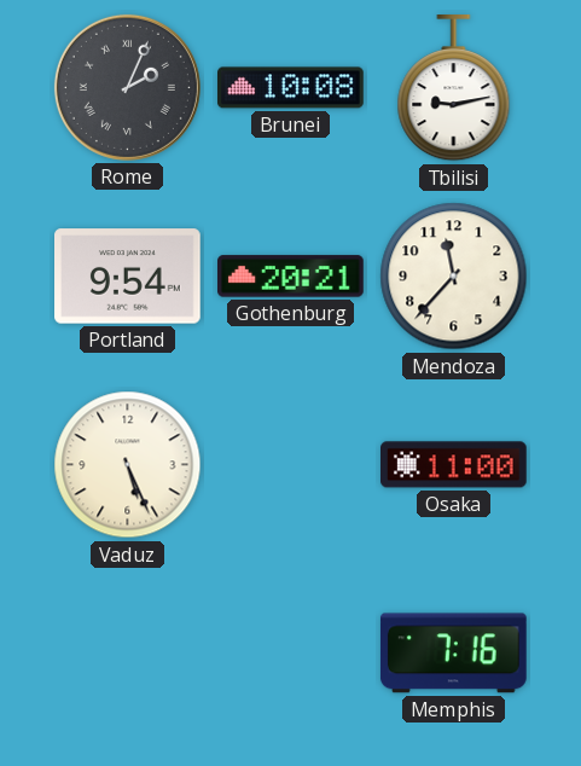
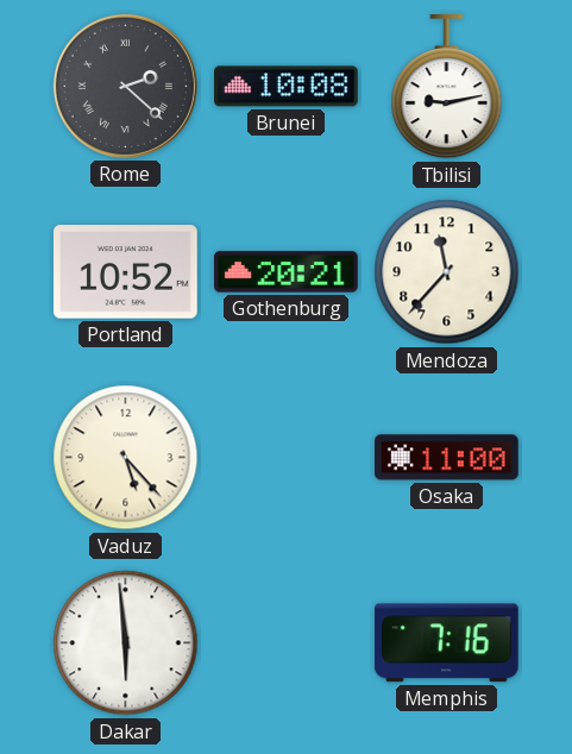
Rome: 2:04 -> 2:22
Portland: 9:54 -> 10:52
Vaduz: 5:26 -> 5:23
Dakar: none -> 5:59
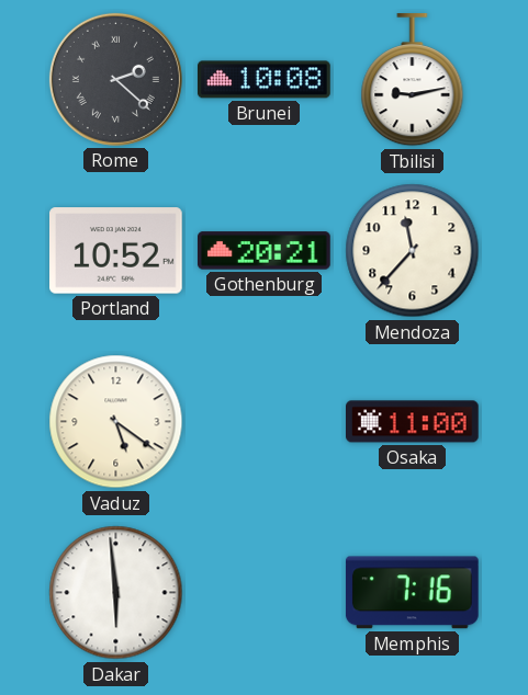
Vaduz: 5:23 -> 5:21
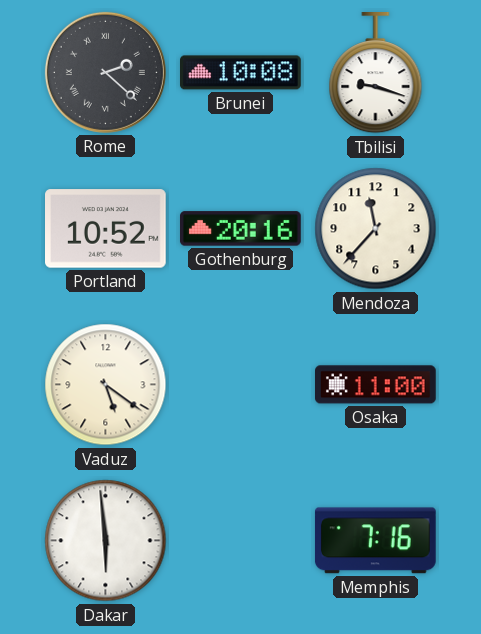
Tbilisi: 9:13 -> 9:18
Gothenburg: 20:21 -> 20:16
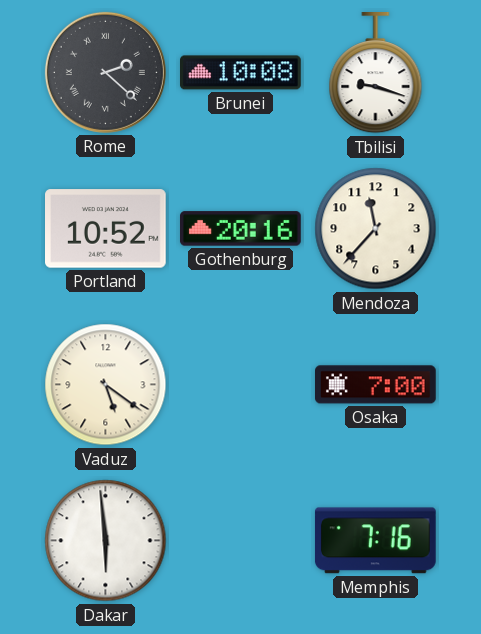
Osaka: 11:00 -> 7:00
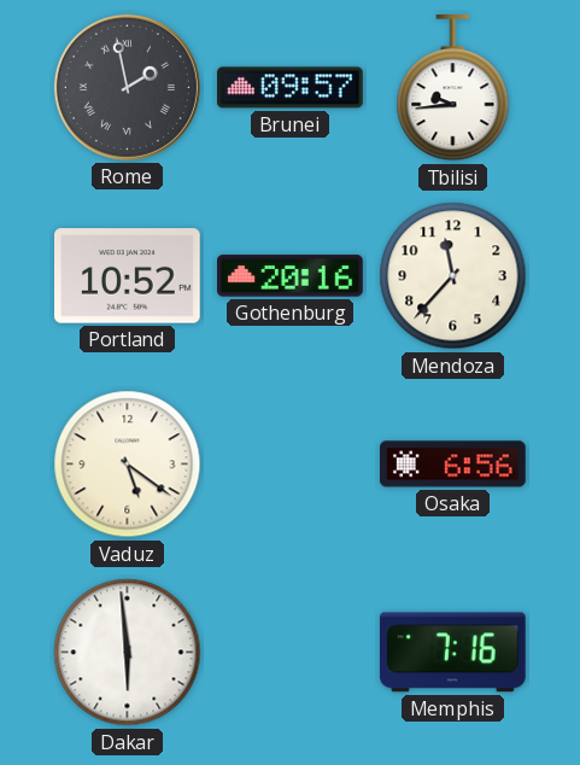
Rome: 2:22 -> 1:58
Brunei: 10:08 -> 09:57
Tbilisi: 9:18 -> 9:44
Osaka: 7:00 -> 6:56
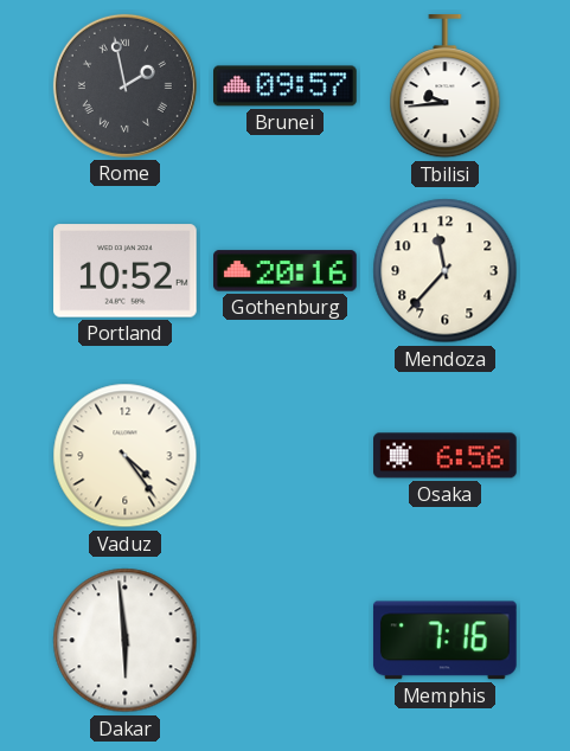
Vaduz: 5:21 -> 4:24
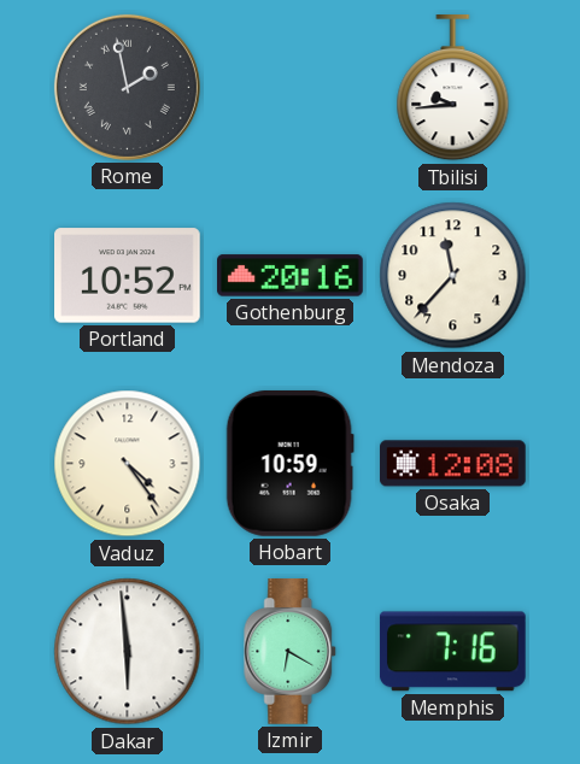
Brunei: 09:57 -> none
Hobart: none -> 10:59
Osaka: 6:56 -> 12:08
Izmir: none -> 6:20
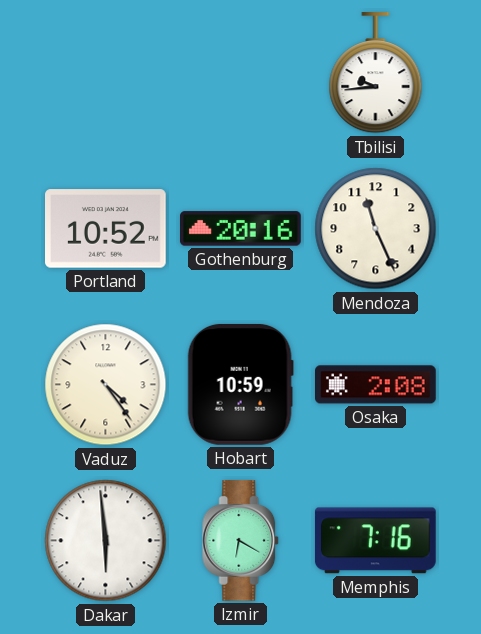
Rome: 1:58 -> none
Mendoza: 11:37 -> 11:26
Osaka: 12:08 -> 2:08
